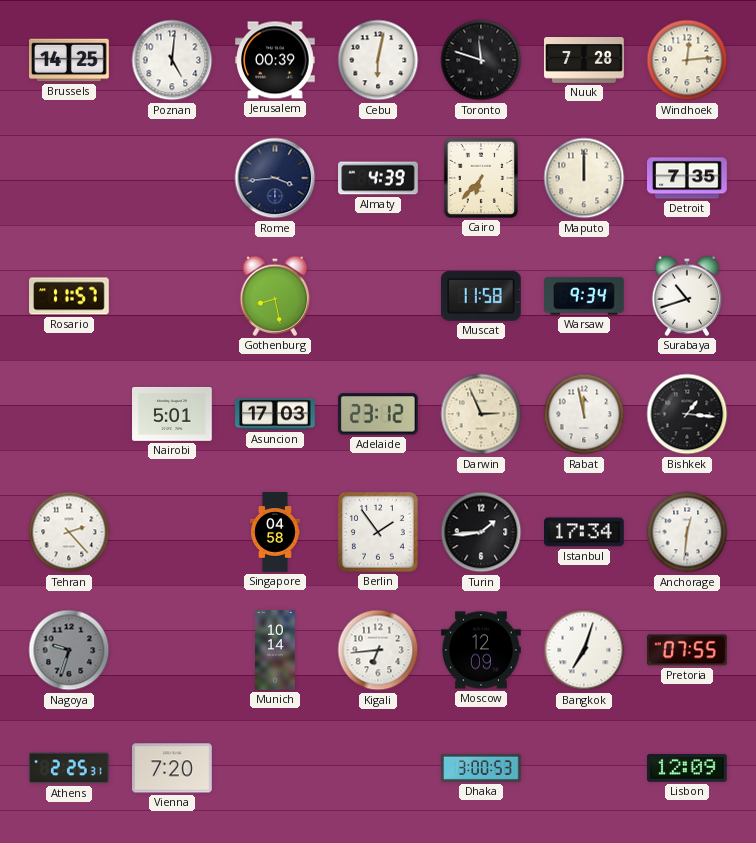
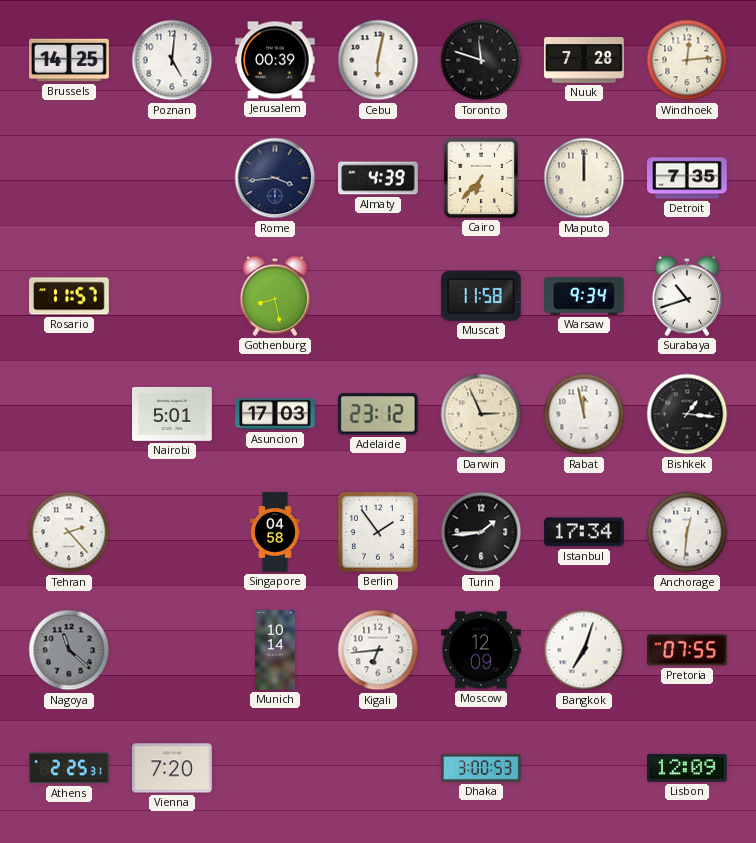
Nagoya: 9:33 -> 11:22
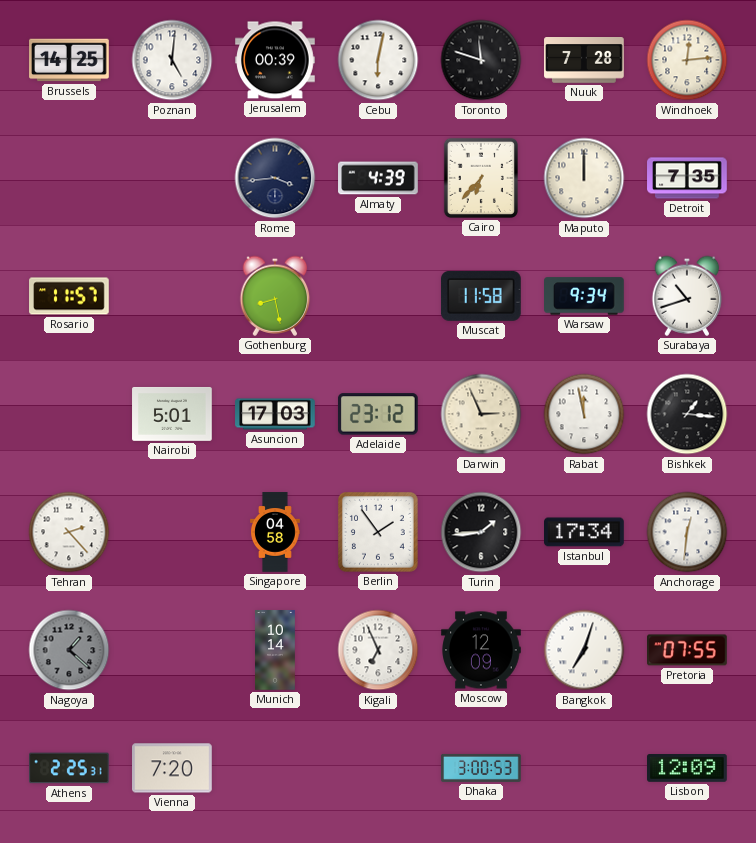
Nagoya: 11:22 -> 1:22
Kigali: 6:44 -> 6:56
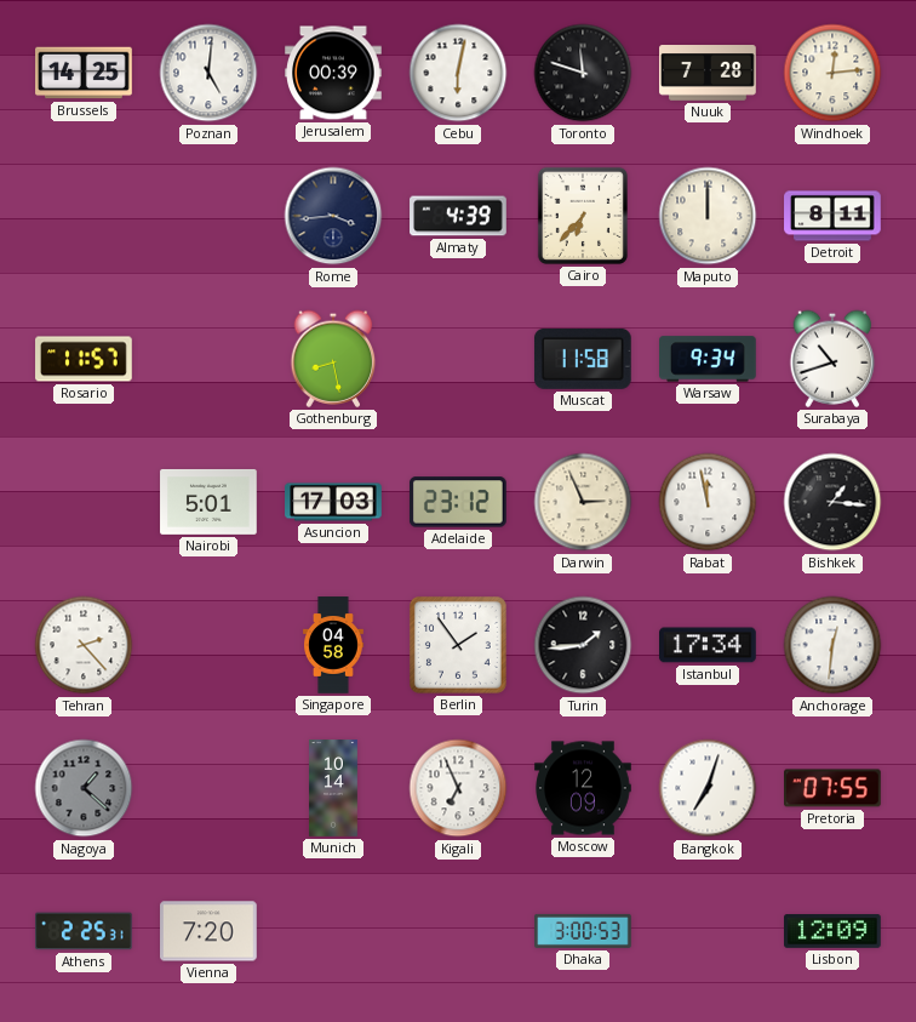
Detroit: 7:35 -> 8:11
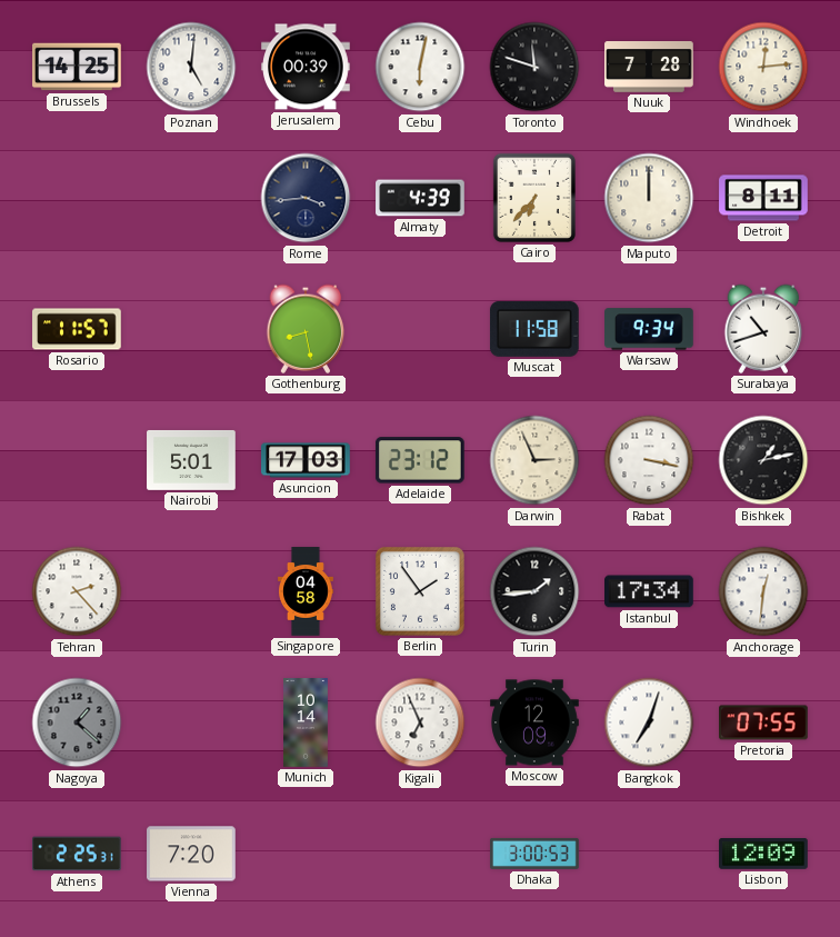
Rabat: 11:58 -> 3:17
Bishkek: 1:16 -> 1:13
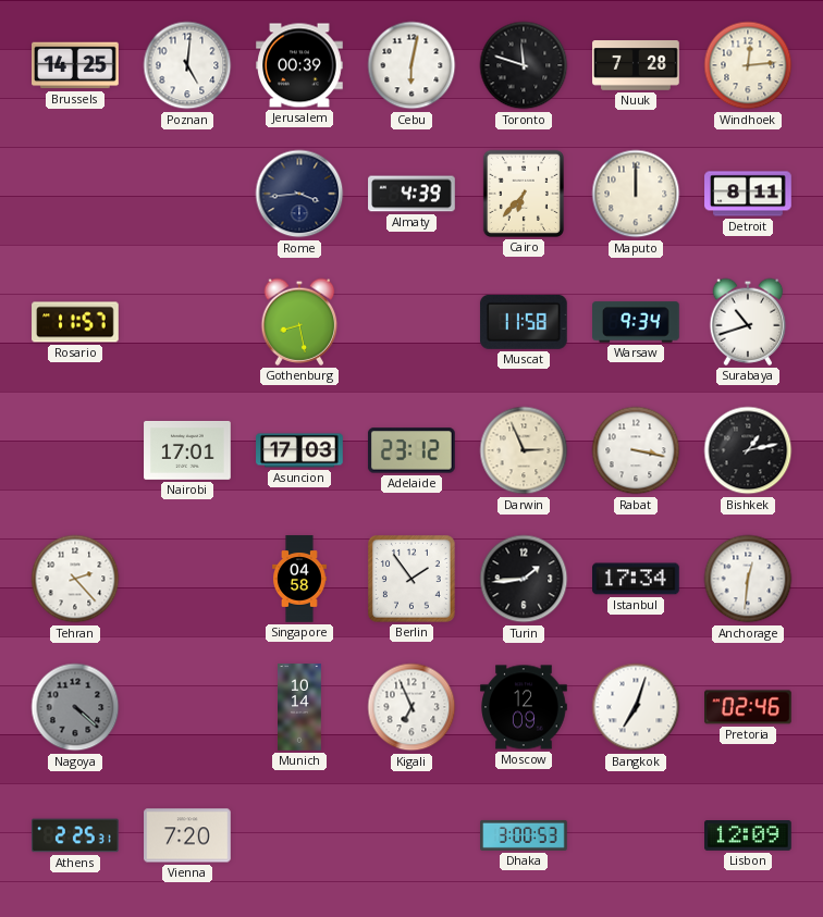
Nairobi: 5:01 -> 17:01
Nagoya: 1:22 -> 4:22
Pretoria: 07:55 -> 02:46
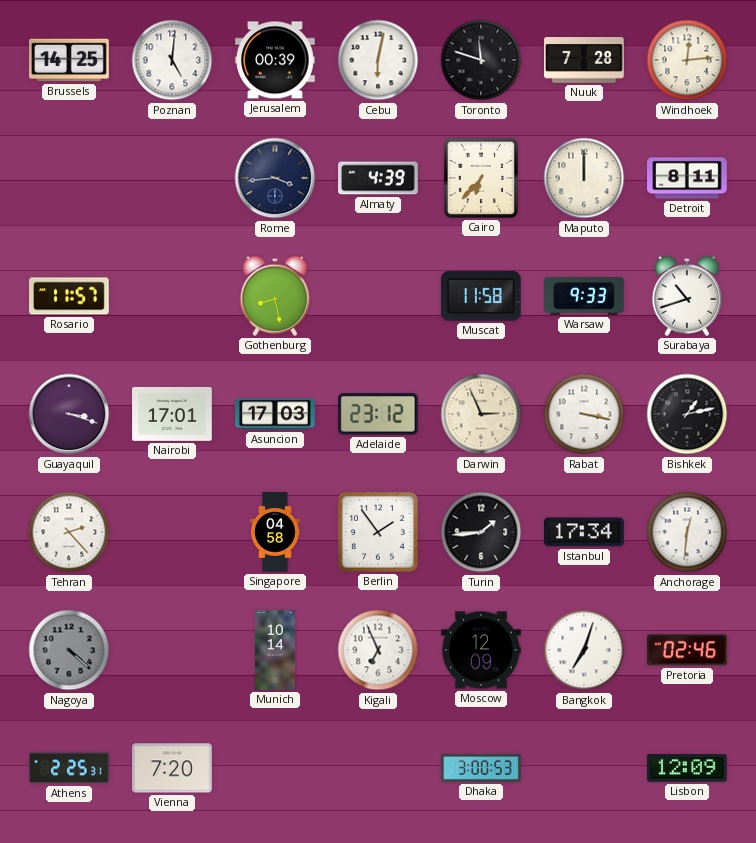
Warsaw: 9:34 -> 9:33
Guayaquil: none -> 3:18
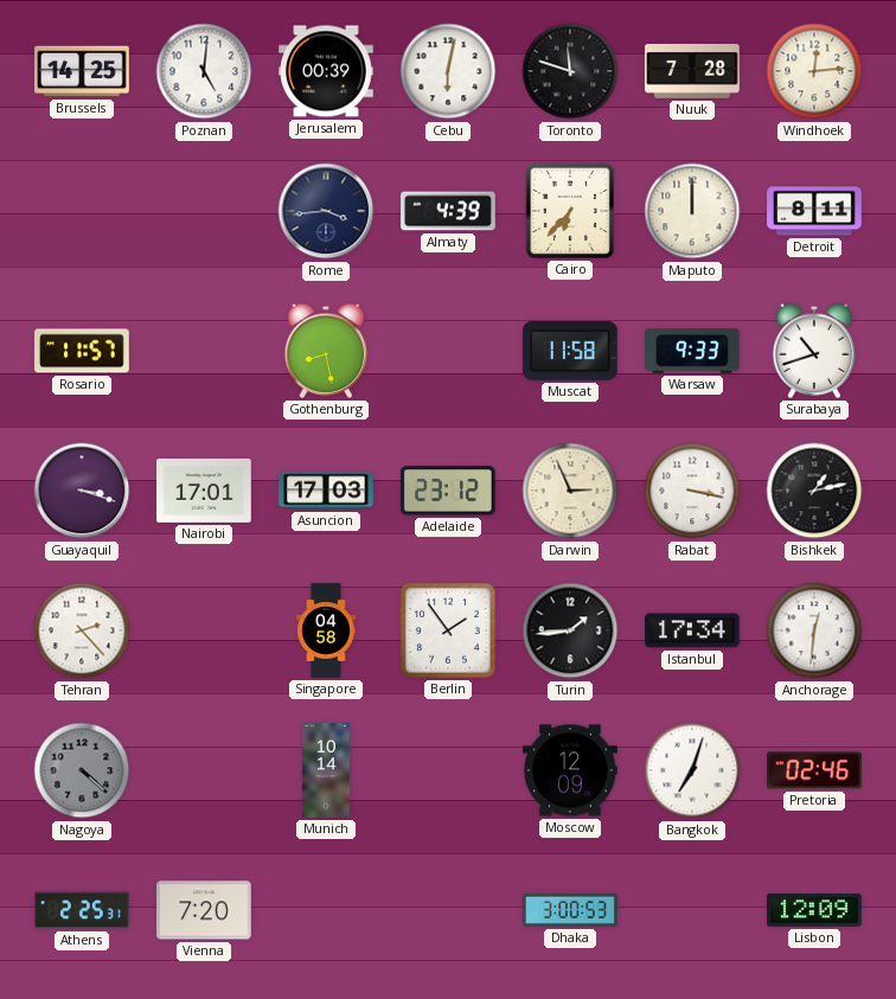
Kigali: 6:56 -> none
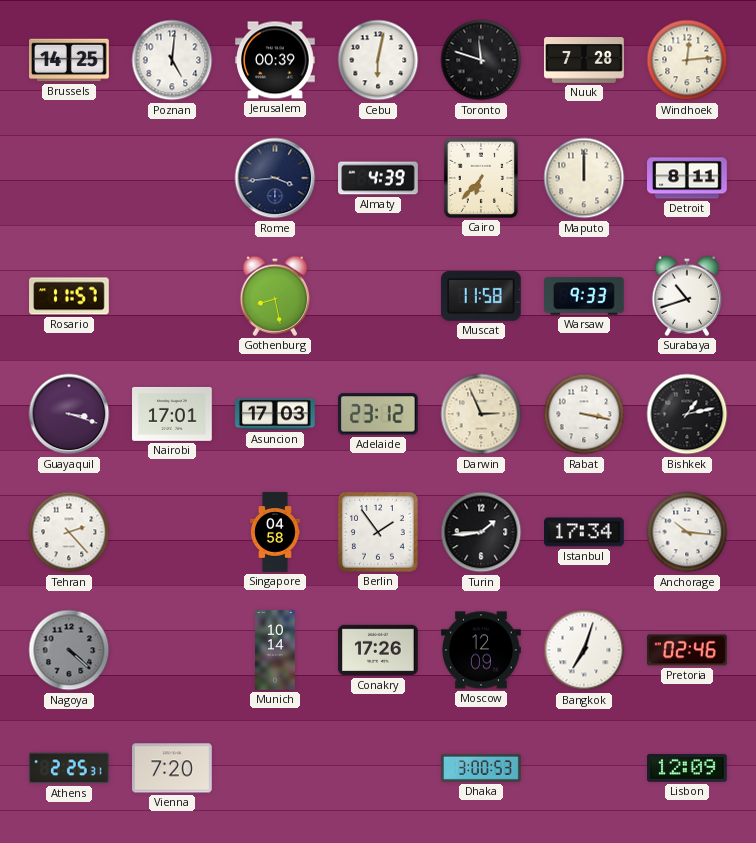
Anchorage: 12:31 -> 10:16
Conakry: none -> 17:26
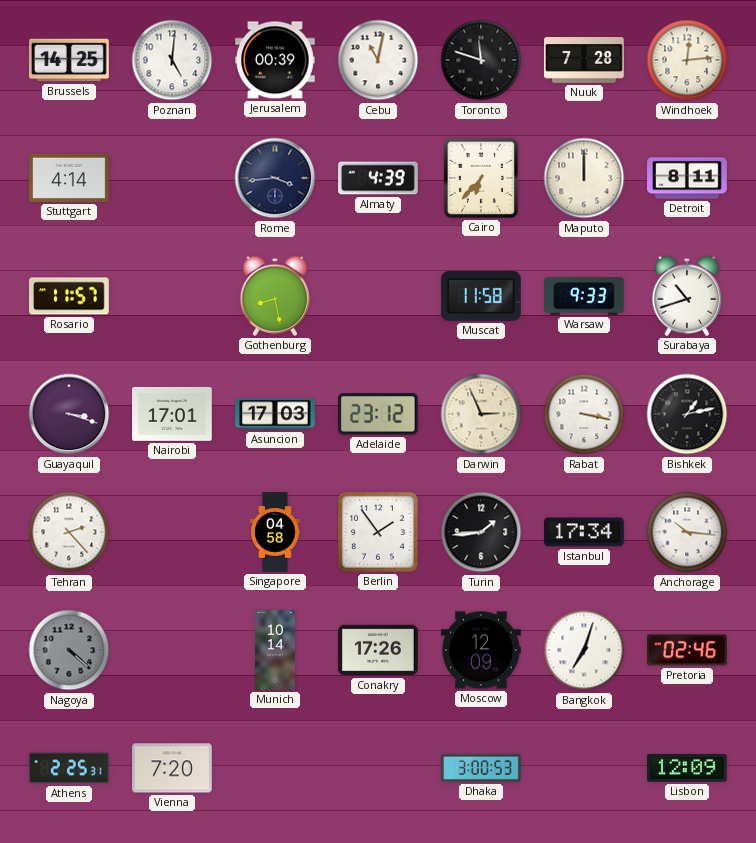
Cebu: 6:02 -> 11:02
Stuttgart: none -> 4:14
